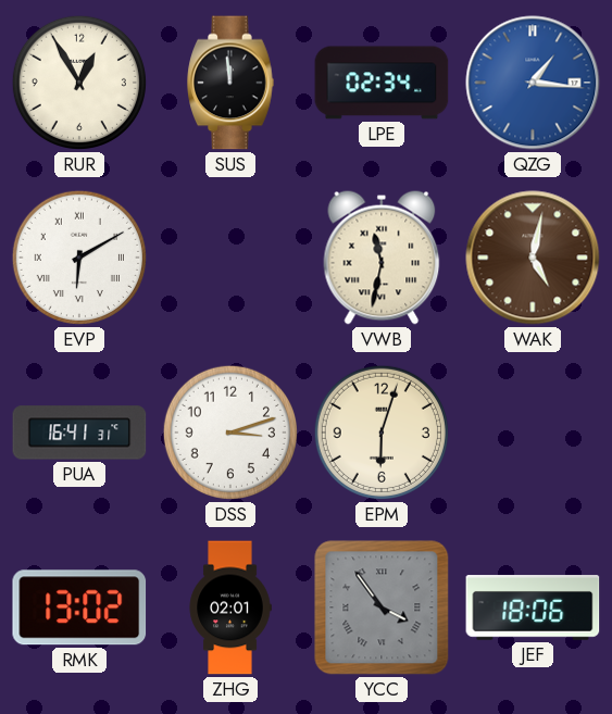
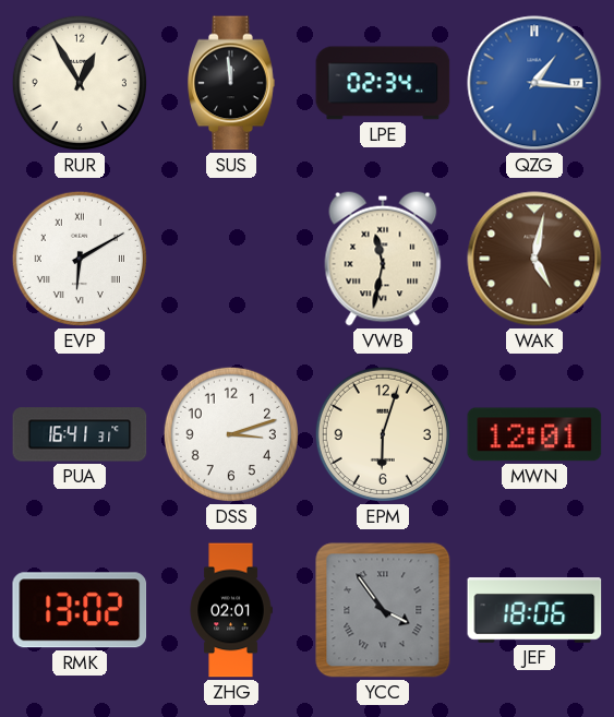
MWN: none -> 12:01
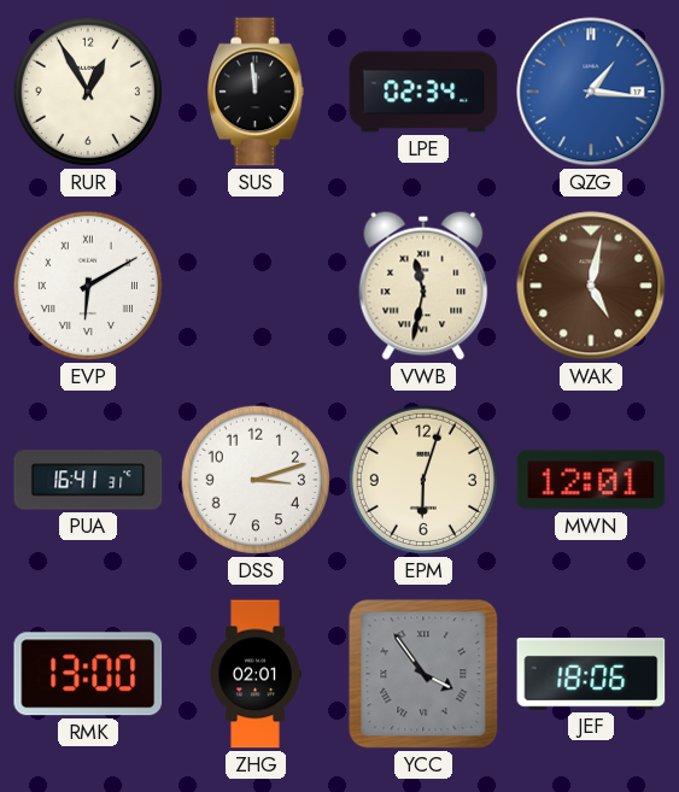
RMK: 13:02 -> 13:00
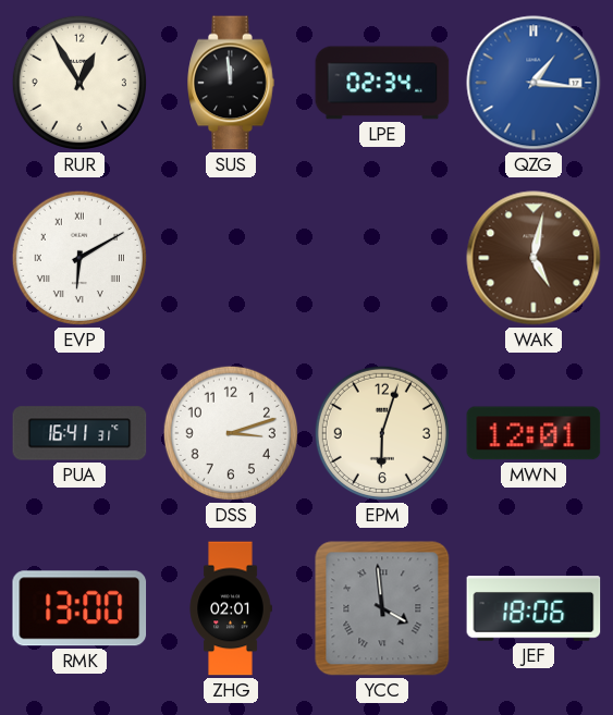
VWB: 11:32 -> none
YCC: 3:54 -> 3:59
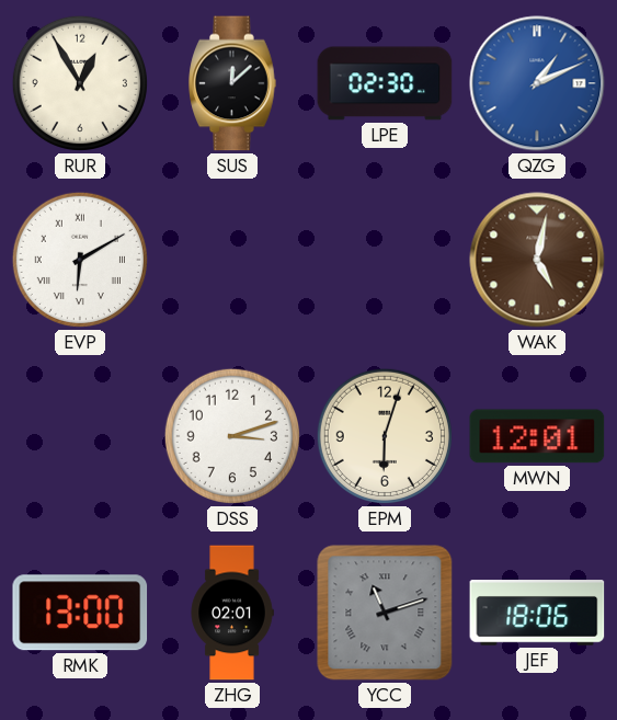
SUS: 11:59 -> 12:08
LPE: 02:34 -> 02:30
QZG: 1:16 -> 1:11
PUA: 16:41 -> none
YCC: 3:59 -> 11:12
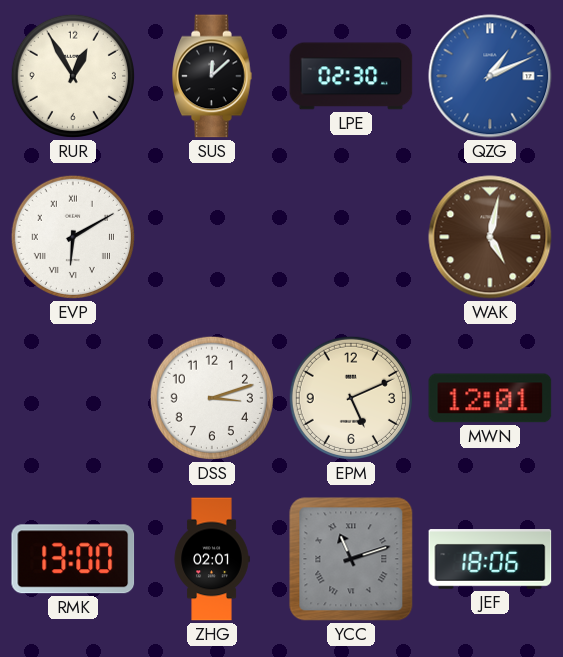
EPM: 6:03 -> 5:11
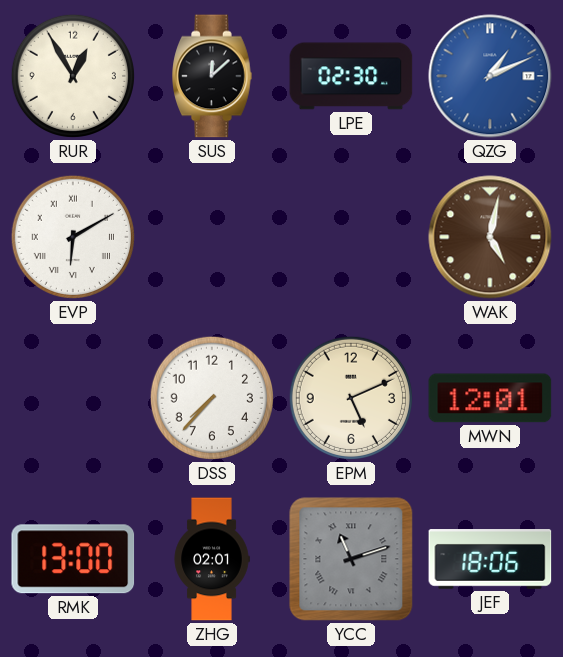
DSS: 3:12 -> 7:37
